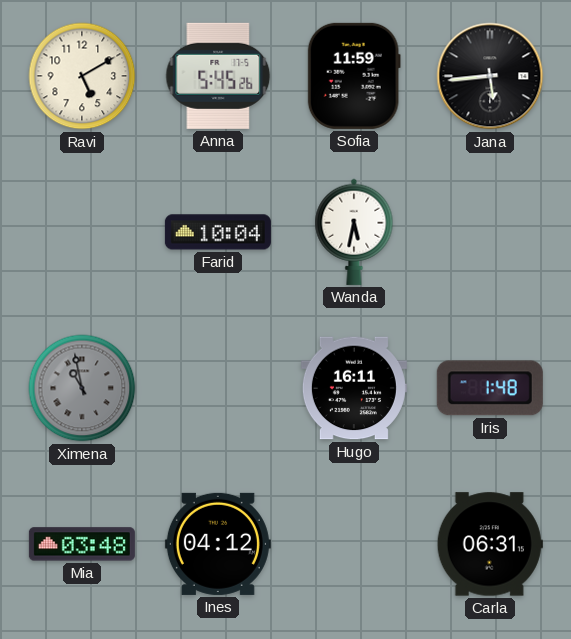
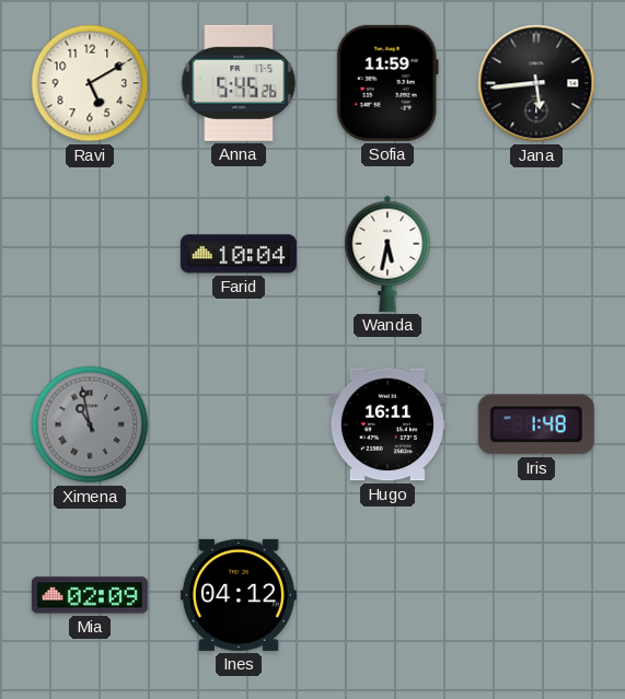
Mia: 03:48 -> 02:09
Carla: 06:31 -> none
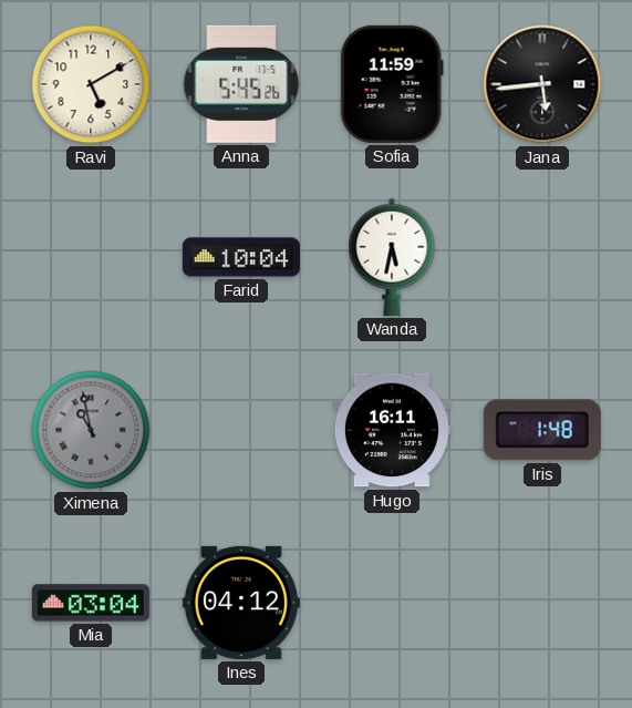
Mia: 02:09 -> 03:04
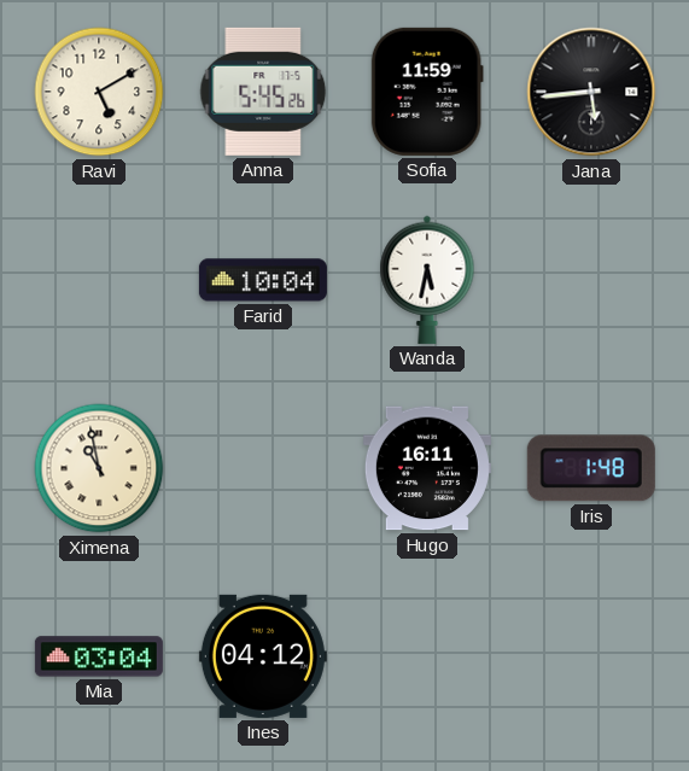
Ximena dial: grey -> cream
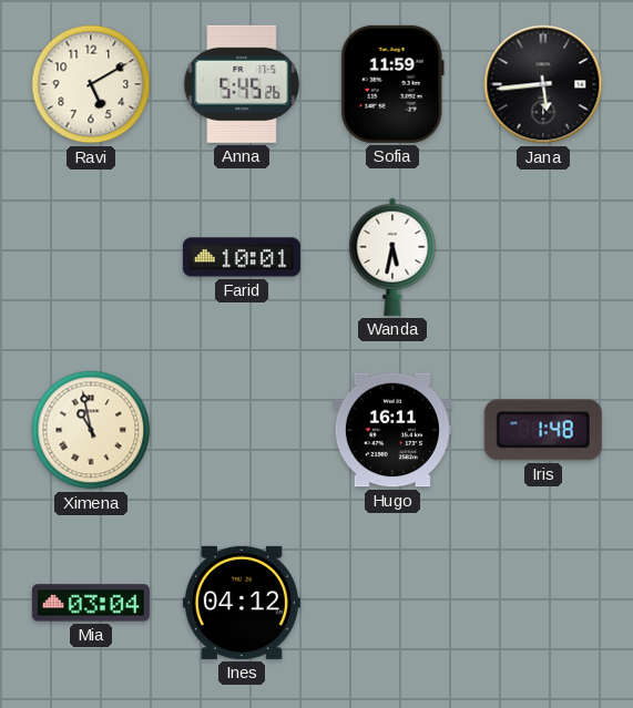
Farid: 10:04 -> 10:01
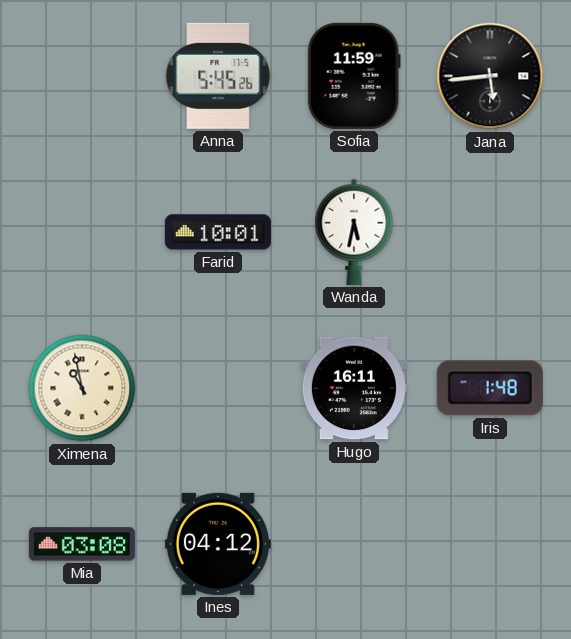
Ravi: 5:10 -> none
Mia: 03:04 -> 03:08
